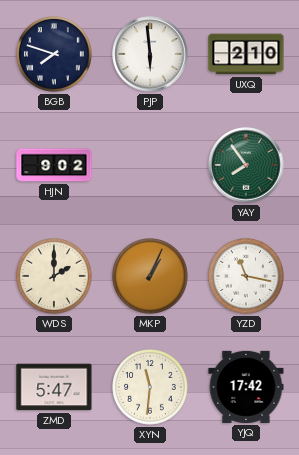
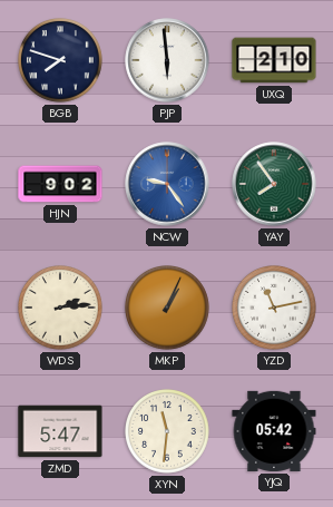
NCW: none -> 9:24
WDS: 2:00 -> 2:14
YZD: 11:17 -> 11:13
YJQ: 17:42 -> 05:42
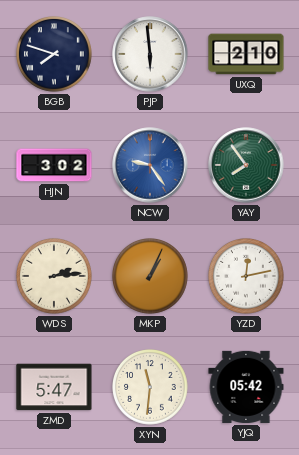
HJN: 9:02 -> 3:02
YZD: 11:13 -> 12:13
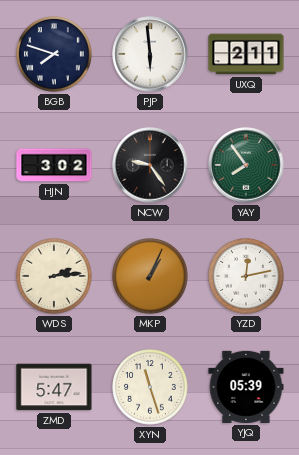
UXQ: 2:10 -> 2:11
NCW dial: blue -> black
XYN: 11:31 -> 11:27
YJQ: 05:42 -> 05:39
